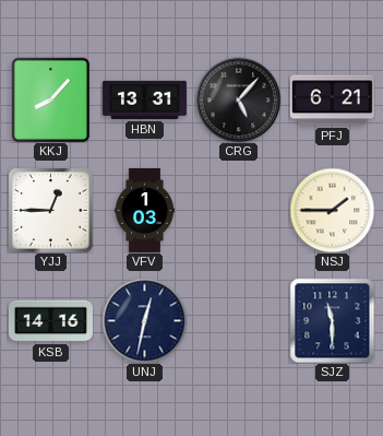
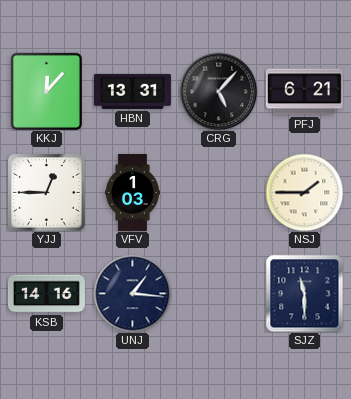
KKJ: 8:07 -> 12:07
UNJ: 12:32 -> 1:16
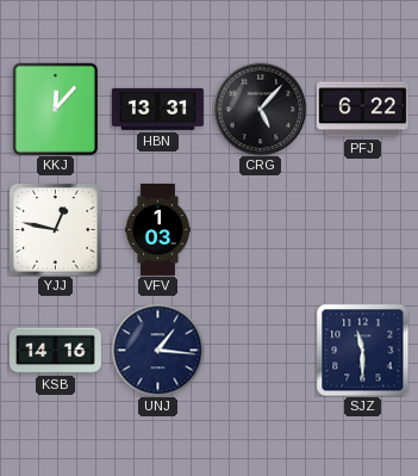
PFJ: 6:21 -> 6:22
YJJ: 12:45 -> 12:47
NSJ: 1:45 -> none
